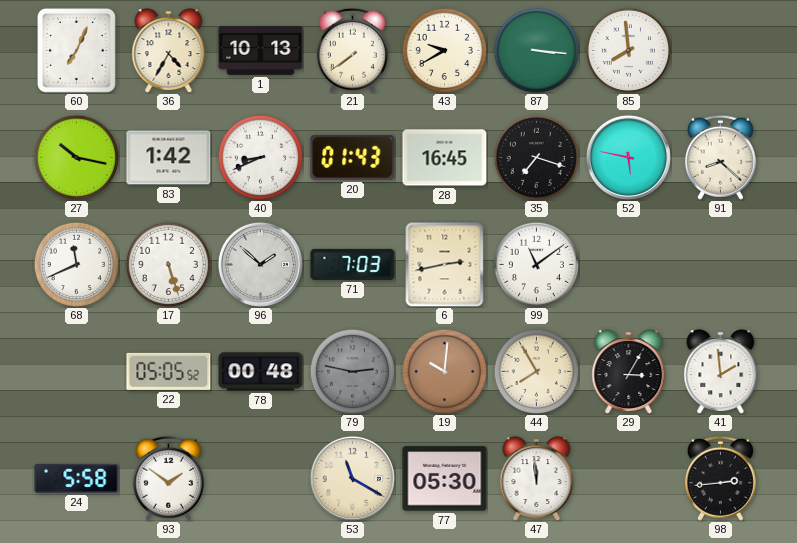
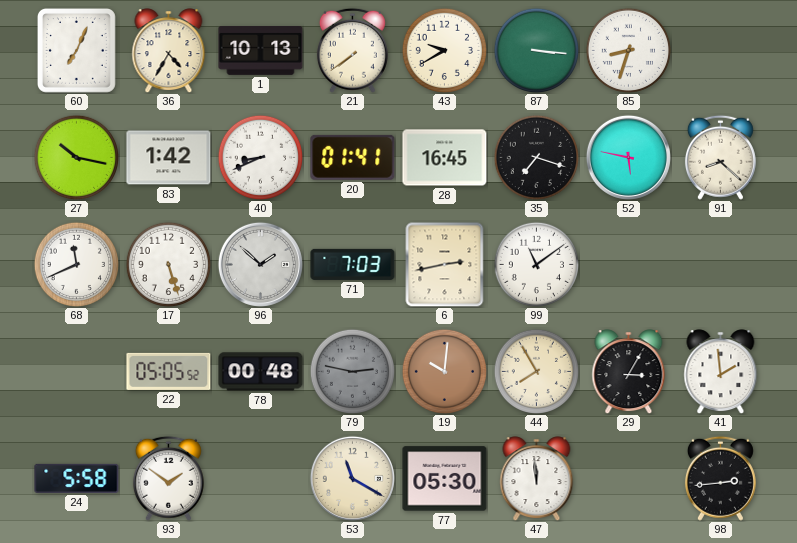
85: 7:59 -> 8:33
20: 01:43 -> 01:41
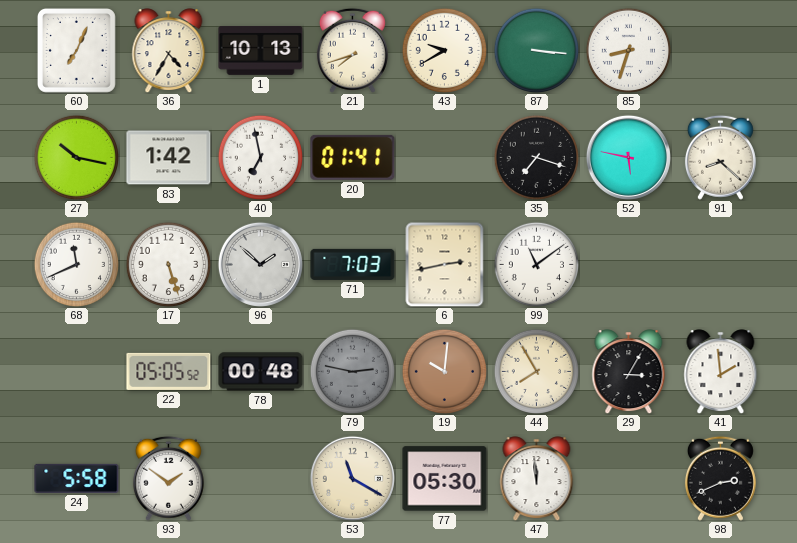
21: 7:39 -> 7:42
40: 8:41 -> 6:58
28: 16:45 -> none
98: 2:44 -> 2:41
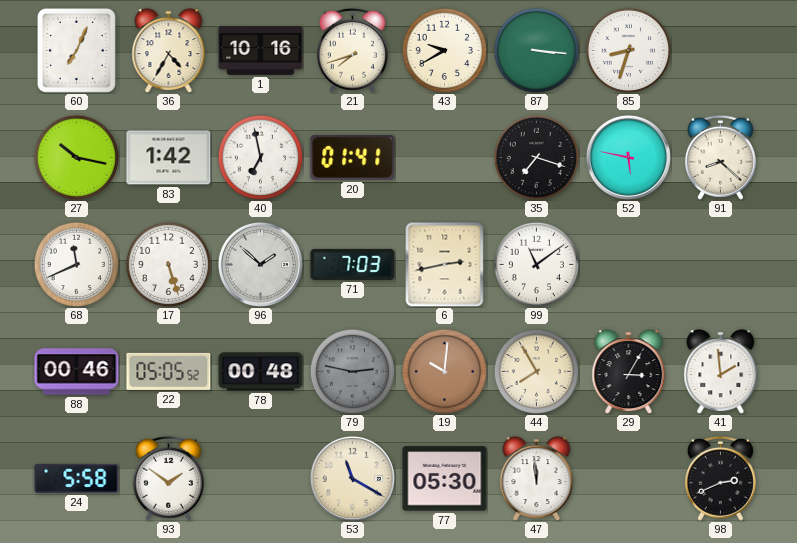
1: 10:13 -> 10:16
88: none -> 00:46
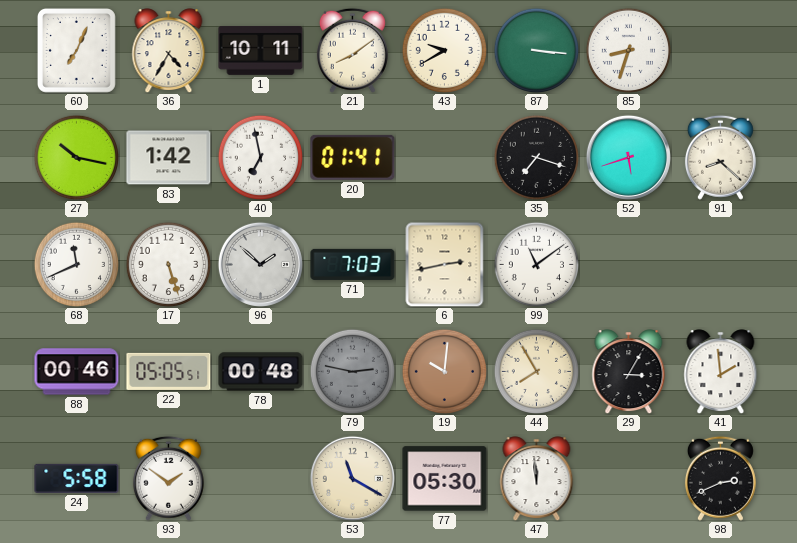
1: 10:16 -> 10:11
21: 7:42 -> 8:09
52: 5:47 -> 5:42
22: 05:05:52 -> 05:05:51
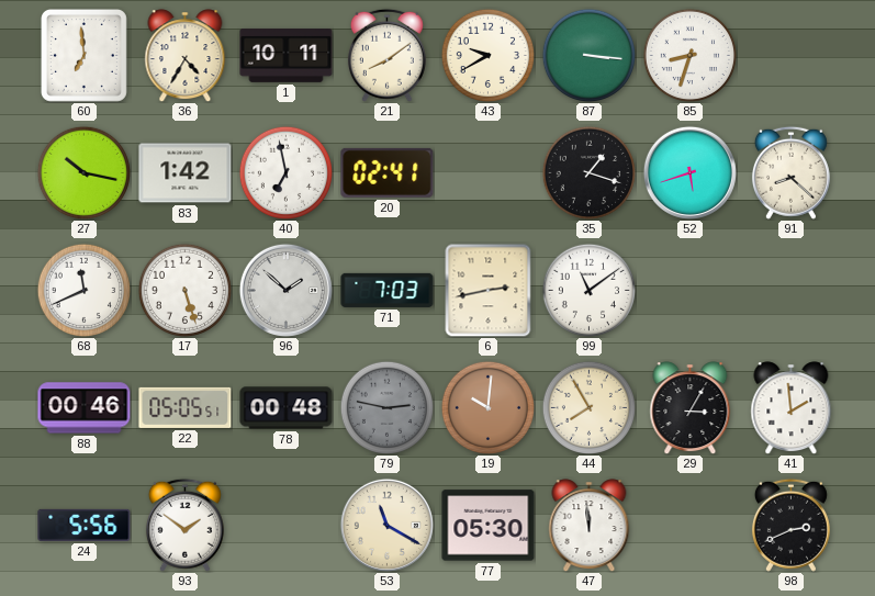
60: 7:04 -> 6:59
20: 01:41 -> 02:41
35: 7:18 -> 1:18
24: 5:58 -> 5:56
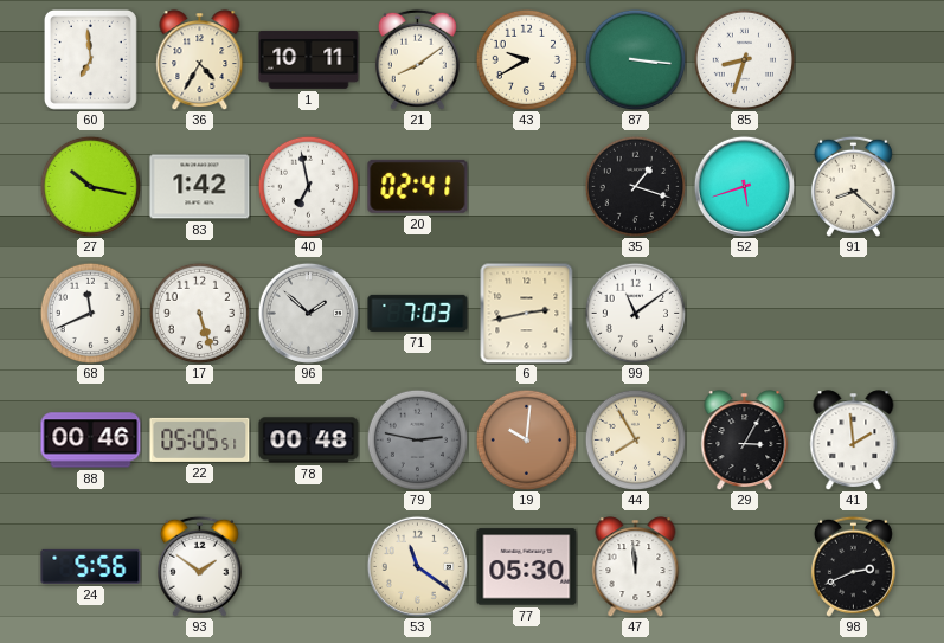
53: 11:20 -> 11:21
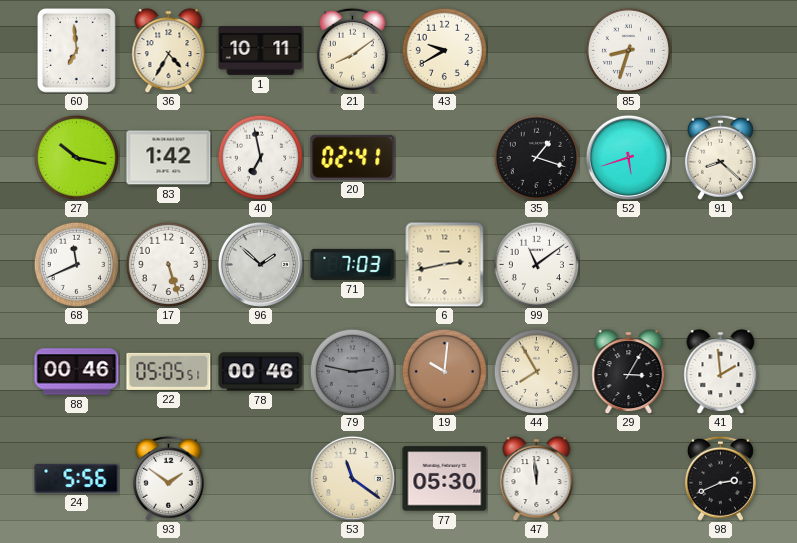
87: 3:16 -> none
78: 00:48 -> 00:46
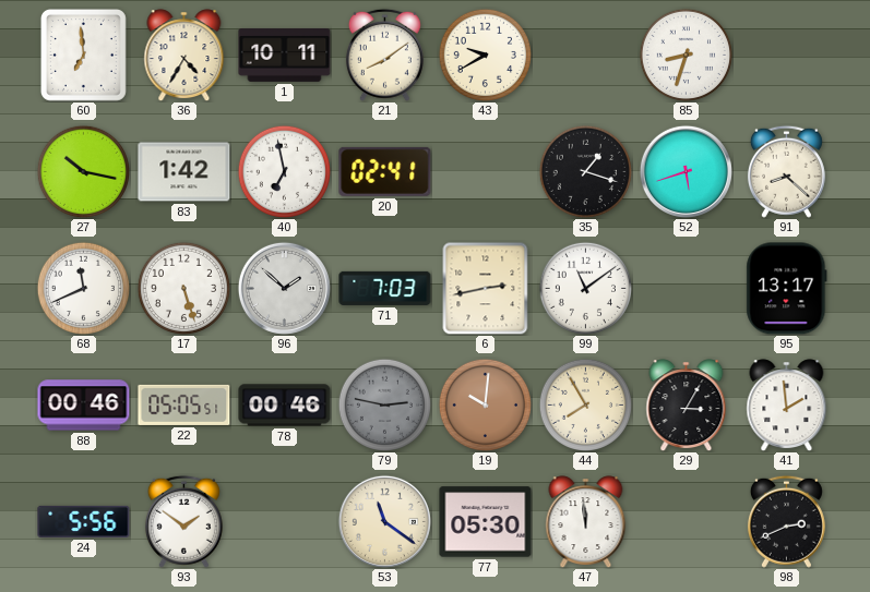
95: none -> 13:17
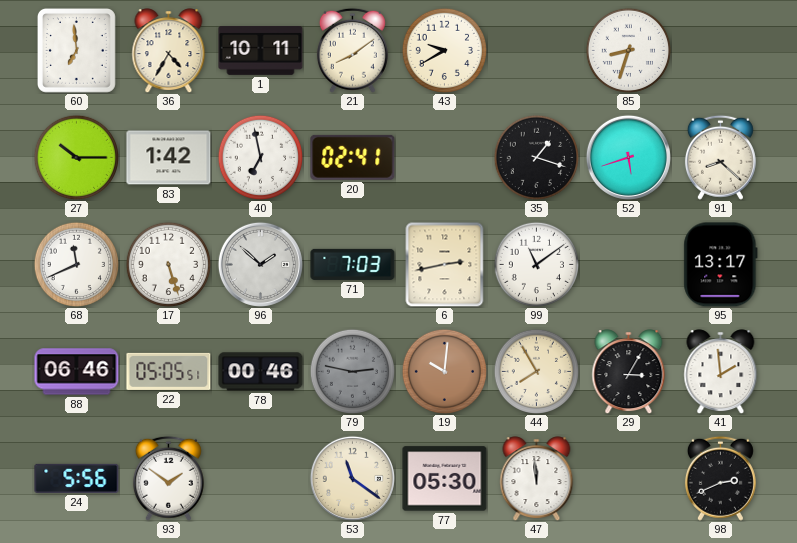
27: 10:17 -> 10:15
88: 00:46 -> 06:46
